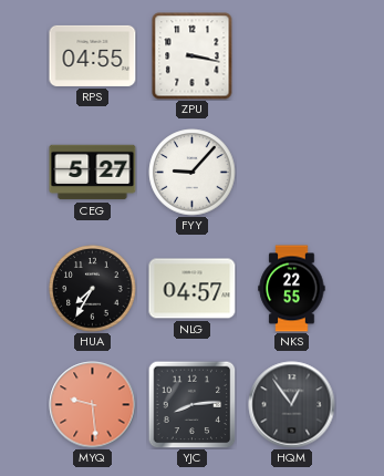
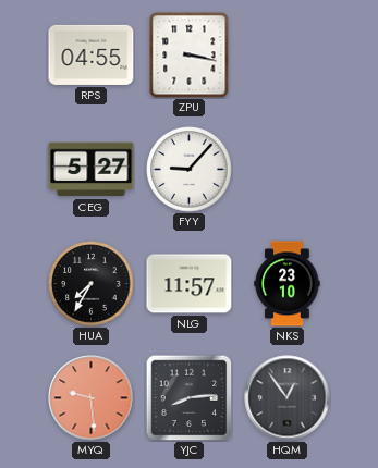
NLG: 04:57 -> 11:57
NKS: 22:55 -> 23:10
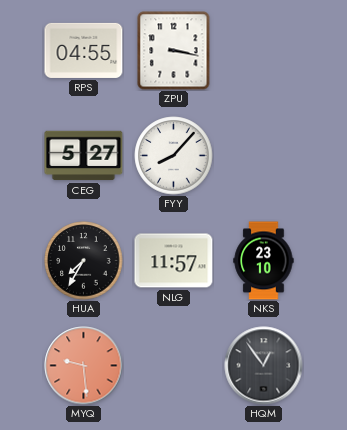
FYY: 9:07 -> 8:07
YJC: 8:14 -> none
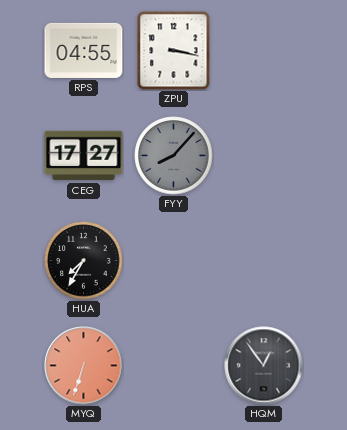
CEG: 5:27 -> 17:27
FYY dial: white -> grey
NLG: 11:57 -> none
NKS: 23:10 -> none
MYQ: 9:29 -> 6:33
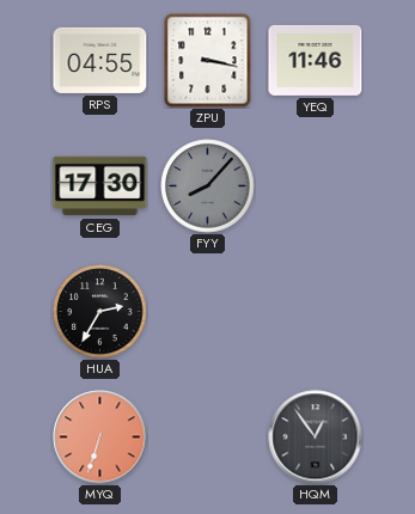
YEQ: none -> 11:46
CEG: 17:27 -> 17:30
HUA: 7:35 -> 2:35
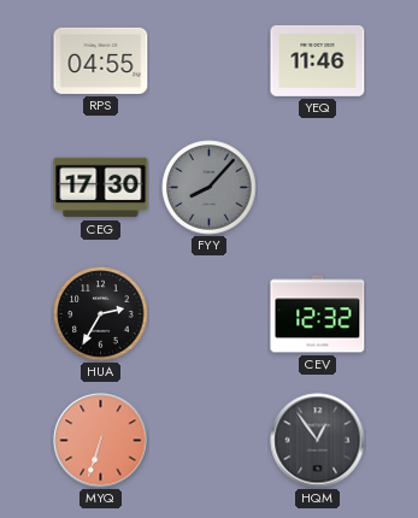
ZPU: 3:17 -> none
CEV: none -> 12:32
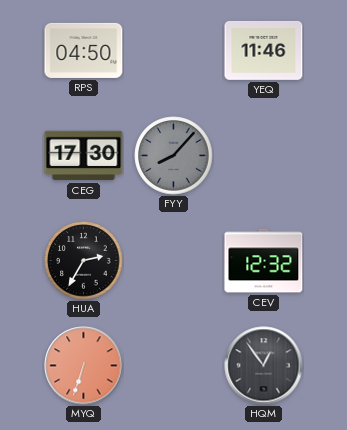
RPS: 04:55 -> 04:50
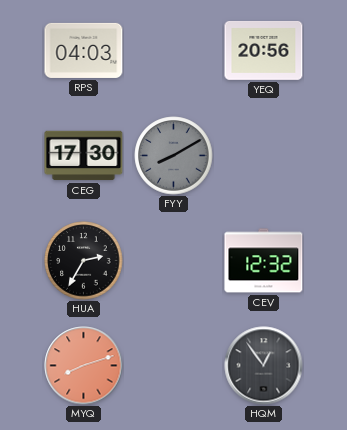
RPS: 04:50 -> 04:03
YEQ: 11:46 -> 20:56
FYY: 8:07 -> 8:10
MYQ: 6:33 -> 8:12
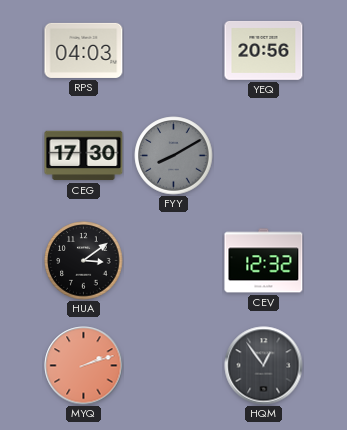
HUA: 2:35 -> 3:09
MYQ: 8:12 -> 2:12
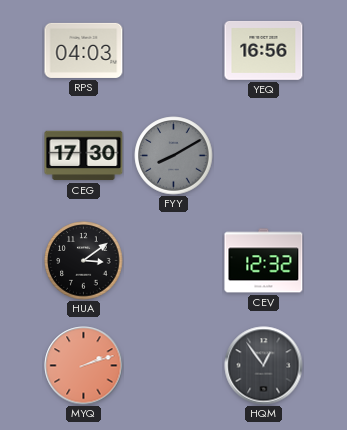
YEQ: 20:56 -> 16:56
